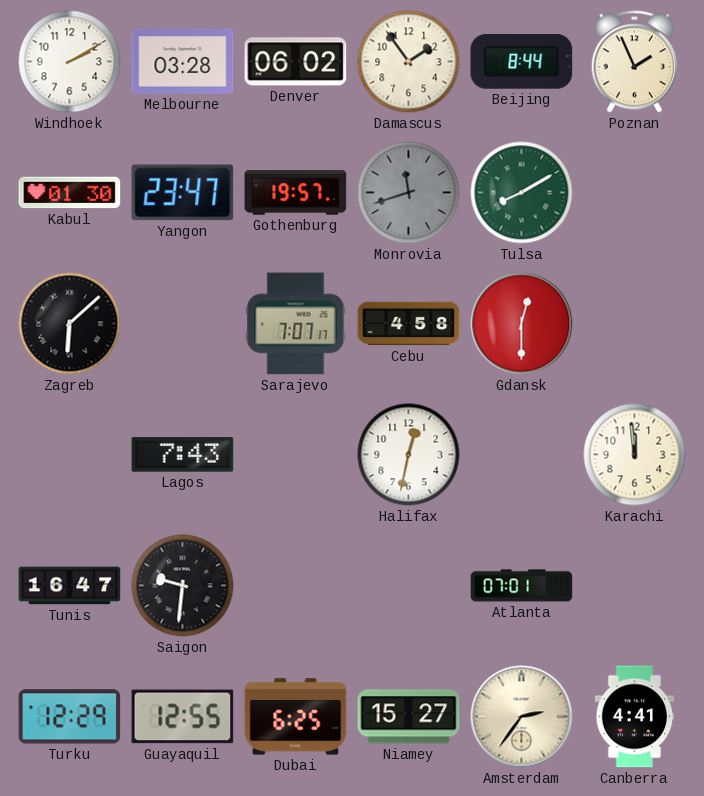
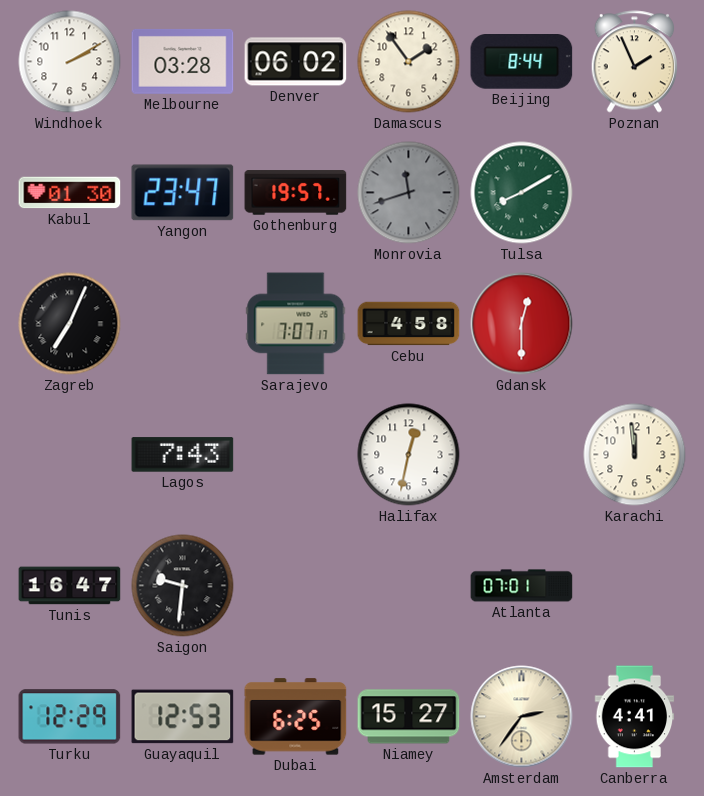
Zagreb: 6:08 -> 7:04
Guayaquil: 12:55 -> 12:53
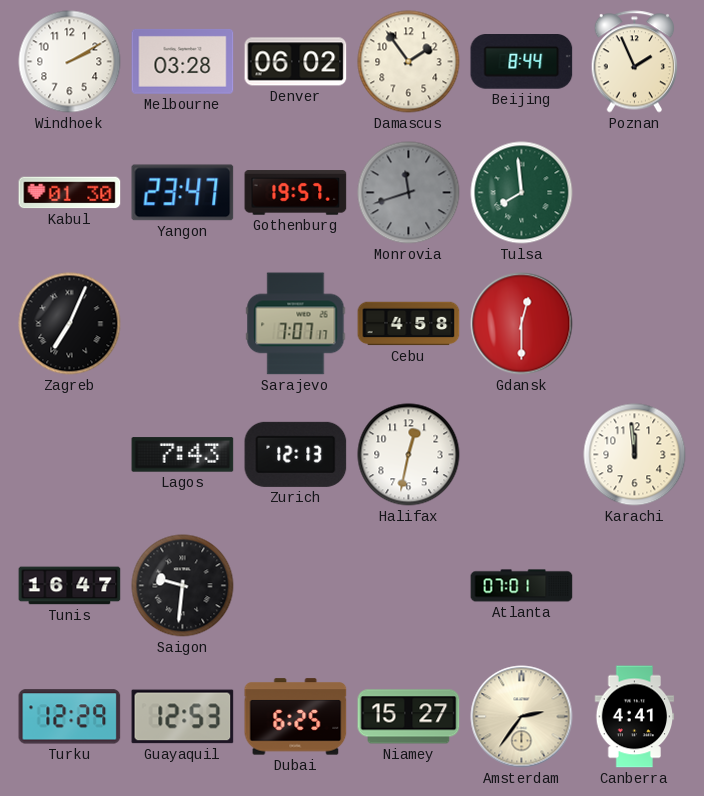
Tulsa: 8:10 -> 7:59
Zurich: none -> 12:13
